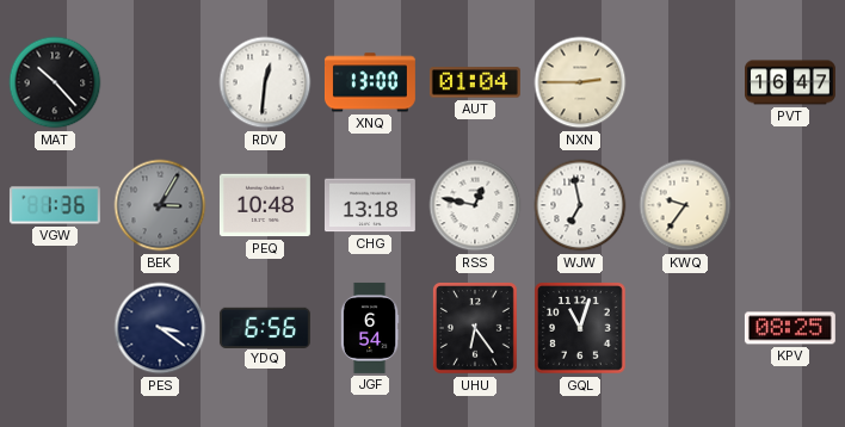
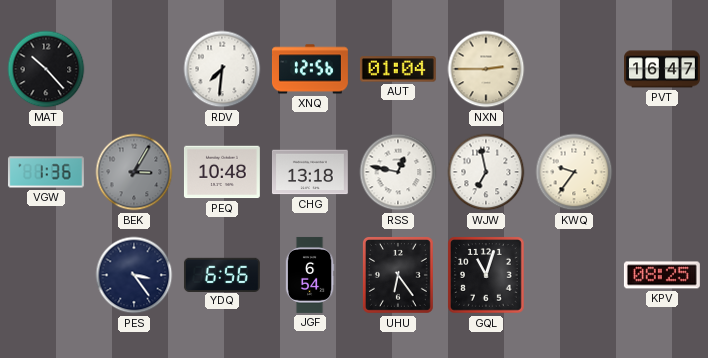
RDV: 12:31 -> 7:31
XNQ: 13:00 -> 12:56
PES: 3:21 -> 3:24
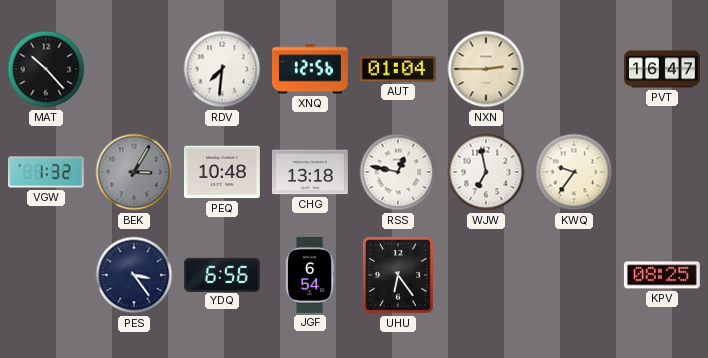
VGW: 1:36 -> 1:32
GQL: 11:03 -> none
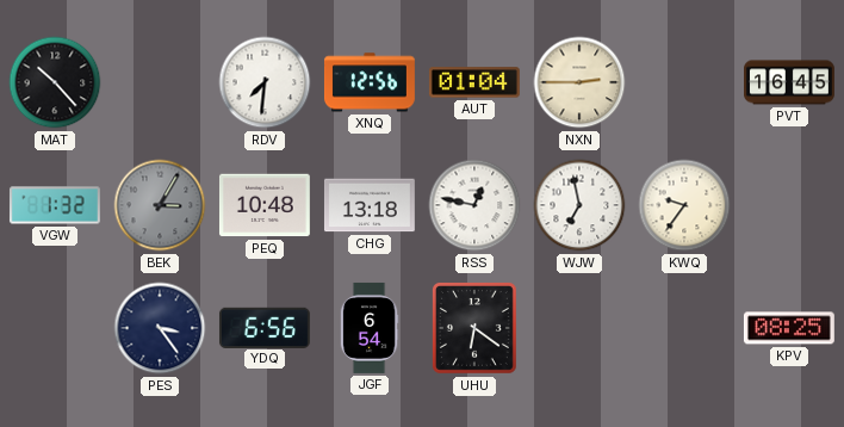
PVT: 16:47 -> 16:45
UHU: 6:24 -> 6:21
